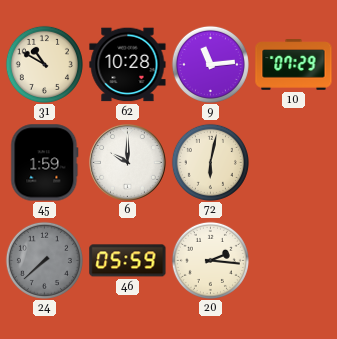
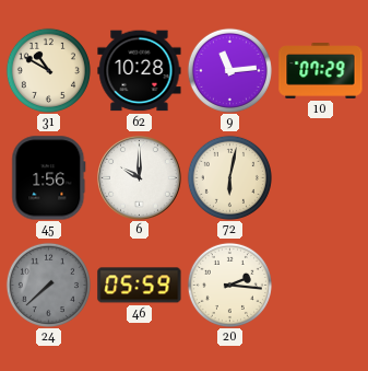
45: 1:59 -> 1:56
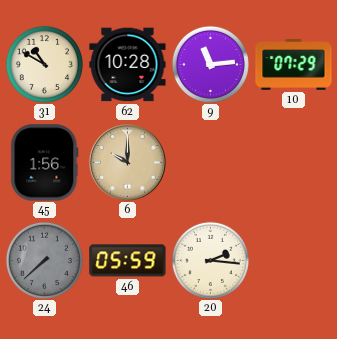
6 dial: white -> champagne
72: 6:02 -> none
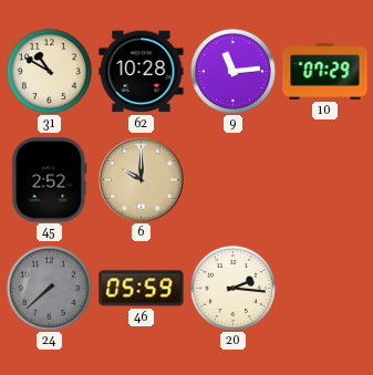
45: 1:56 -> 2:52
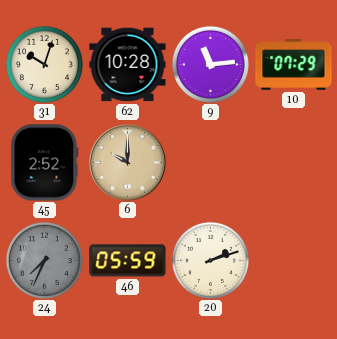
31: 10:50 -> 10:03
24: 7:38 -> 7:34
20: 2:16 -> 2:12
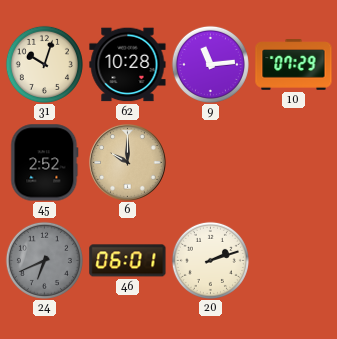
24: 7:34 -> 6:41
46: 05:59 -> 06:01
